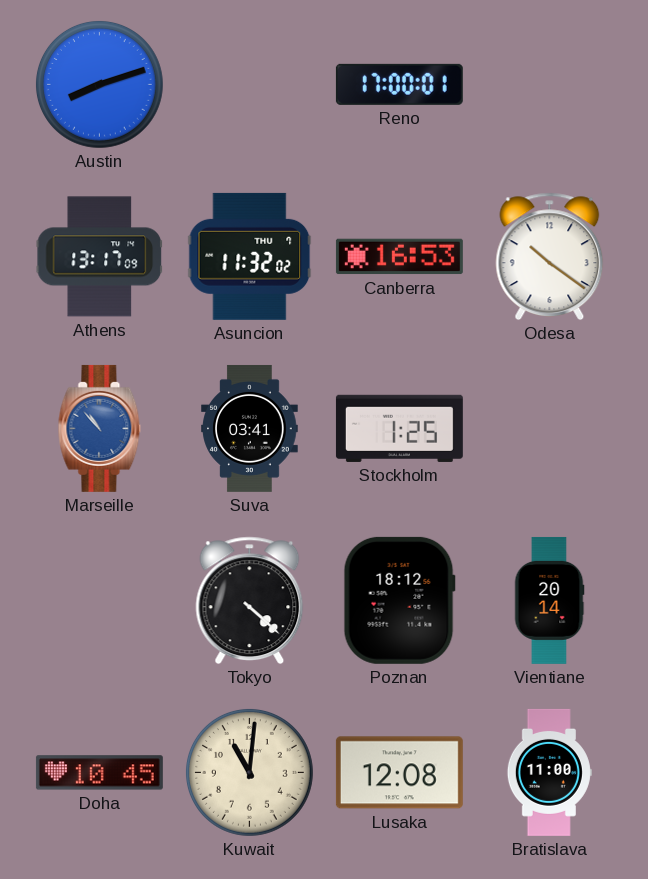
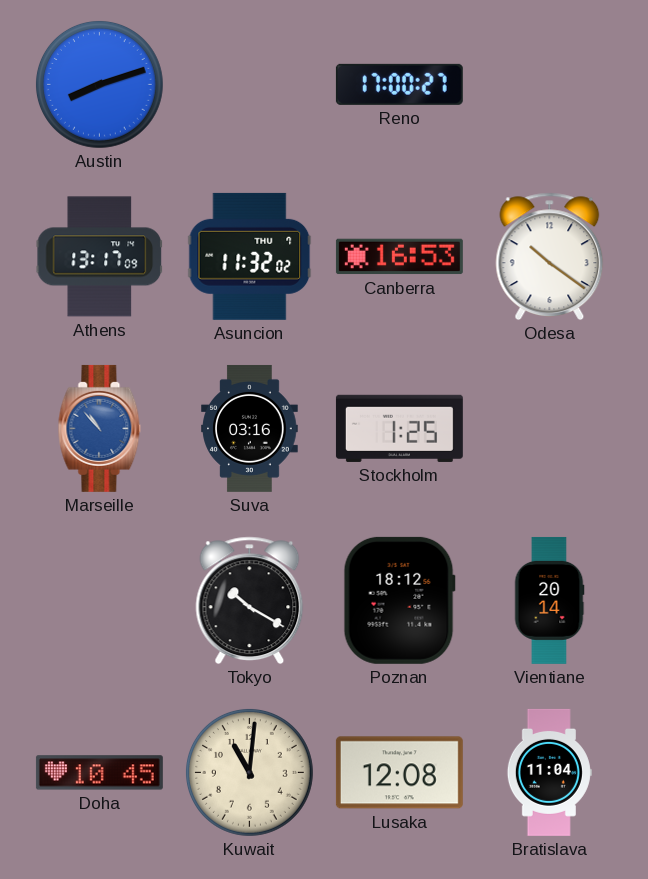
Reno: 17:00:01 -> 17:00:27
Suva: 03:41 -> 03:16
Tokyo: 4:22 -> 10:20
Bratislava: 11:00 -> 11:04
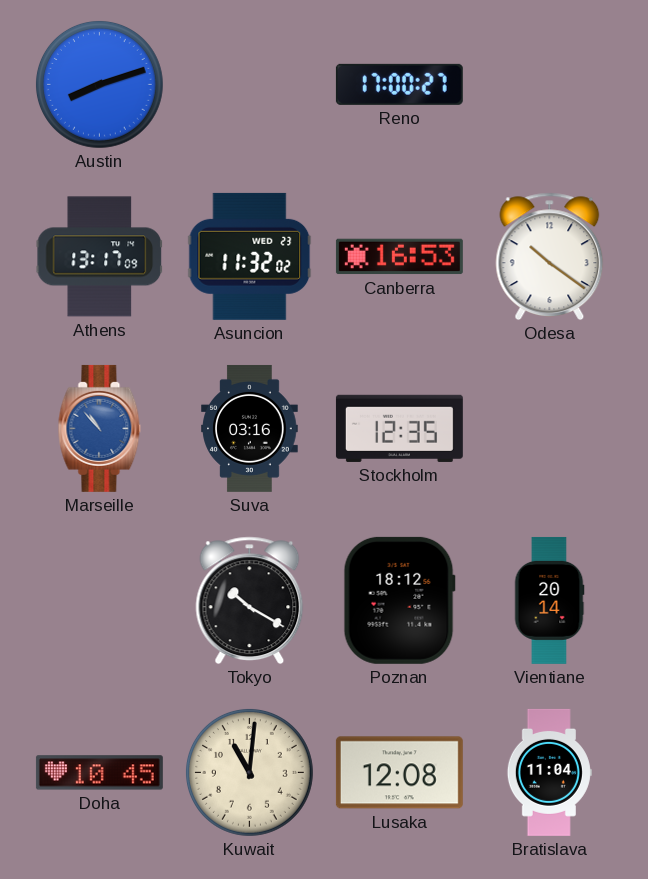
Asuncion date: THU 7 -> WED 23
Stockholm: 1:25 -> 12:35
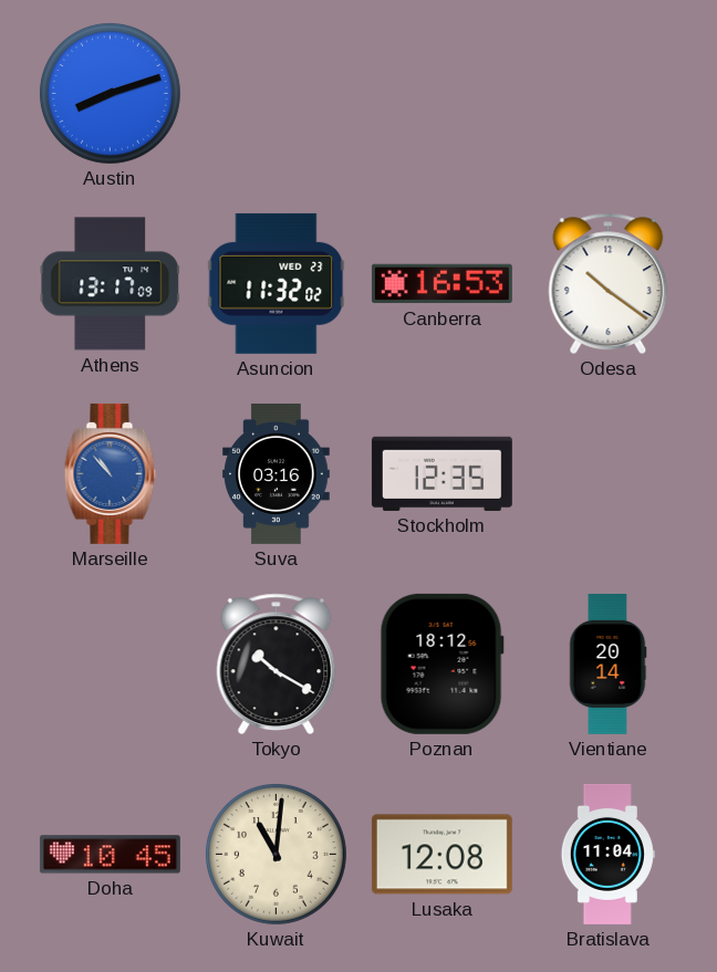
Reno: 17:00 -> none
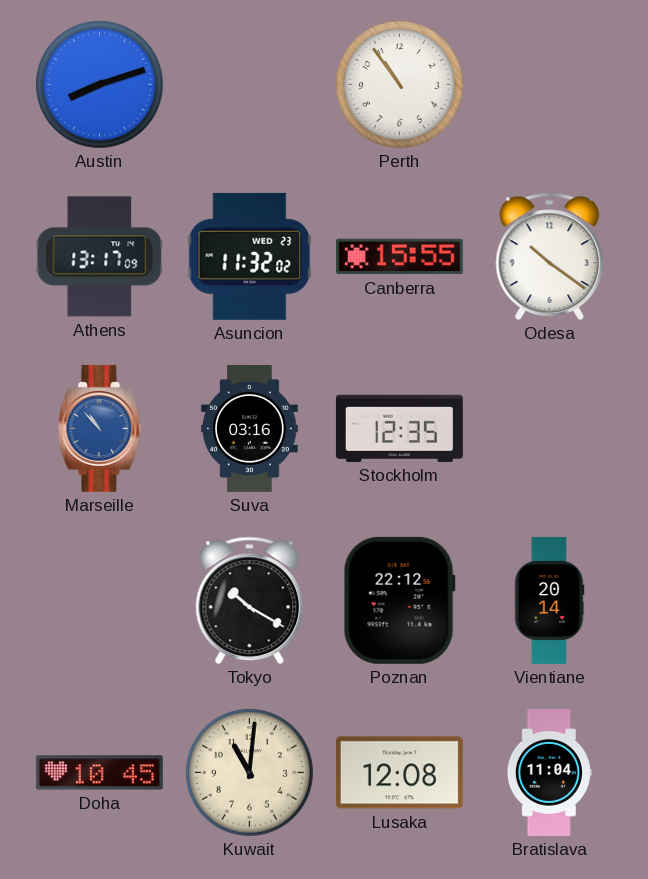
Perth: none -> 10:54
Canberra: 16:53 -> 15:55
Poznan: 18:12 -> 22:12
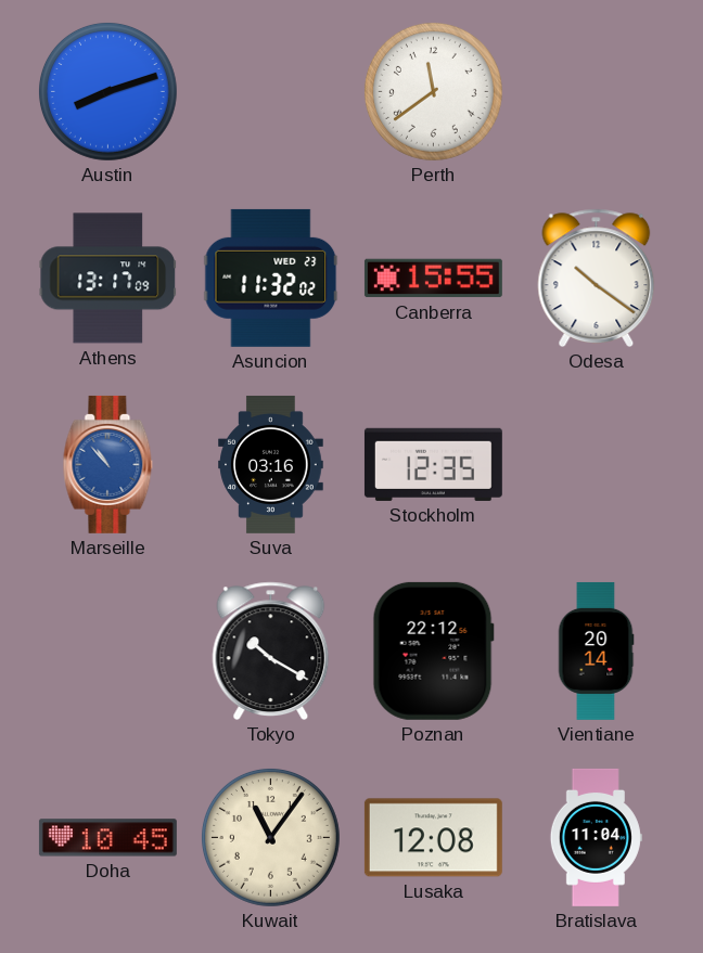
Perth: 10:54 -> 11:39
Kuwait: 11:01 -> 11:06
